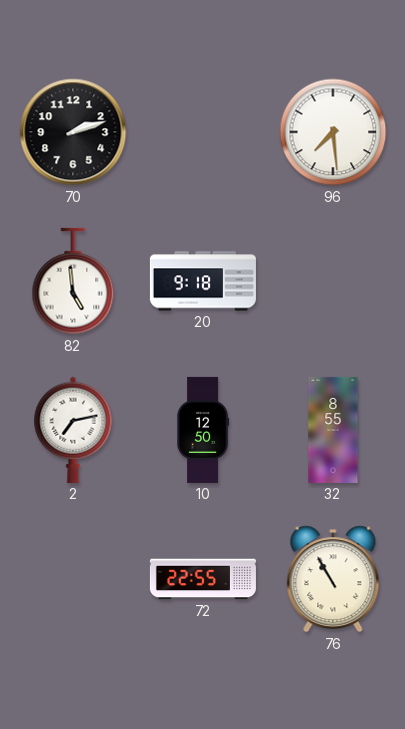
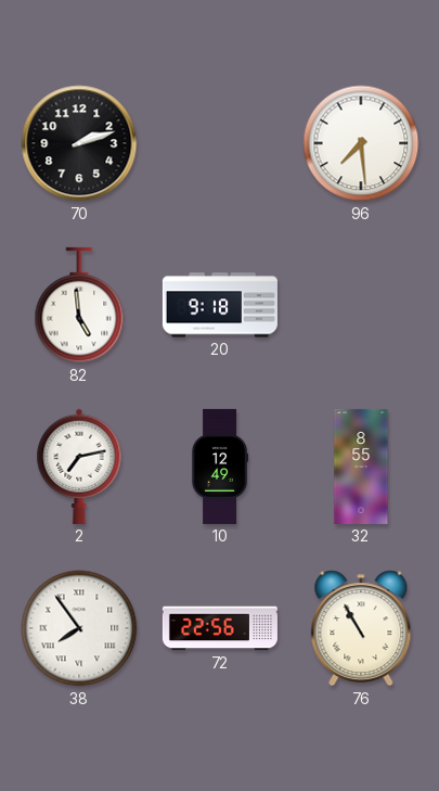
10: 12:50 -> 12:49
38: none -> 7:54
72: 22:55 -> 22:56
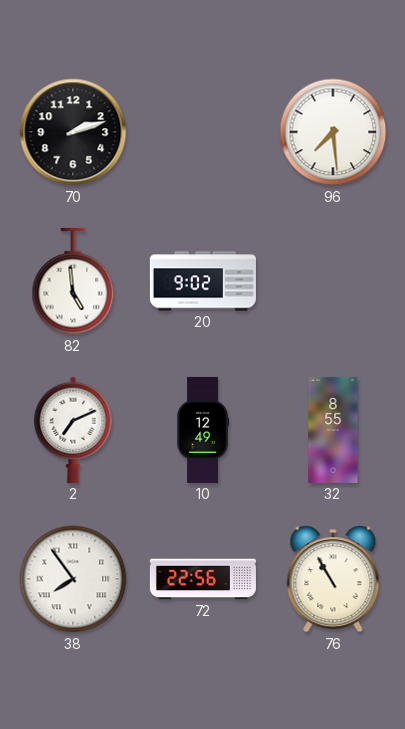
20: 9:18 -> 9:02
2: 7:13 -> 7:11
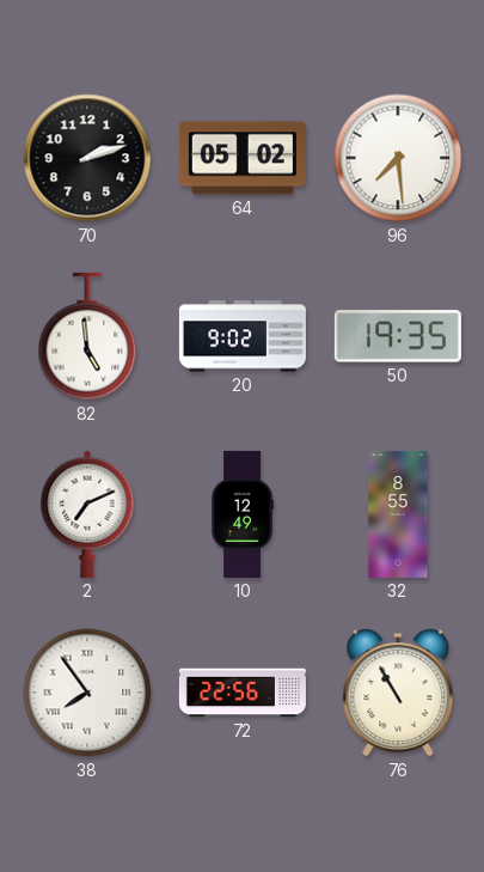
64: none -> 05:02
50: none -> 19:35
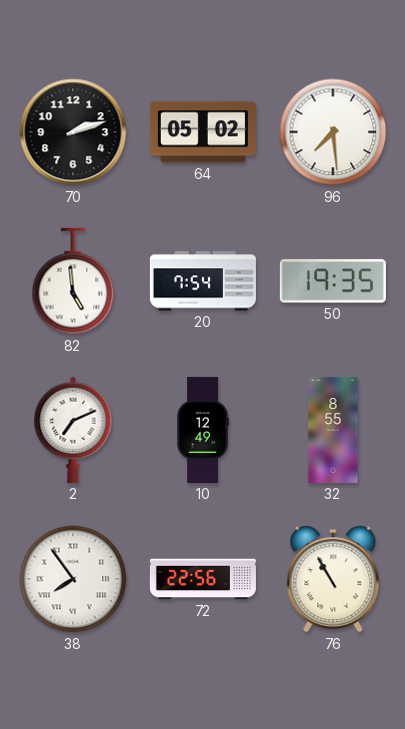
20: 9:02 -> 7:54
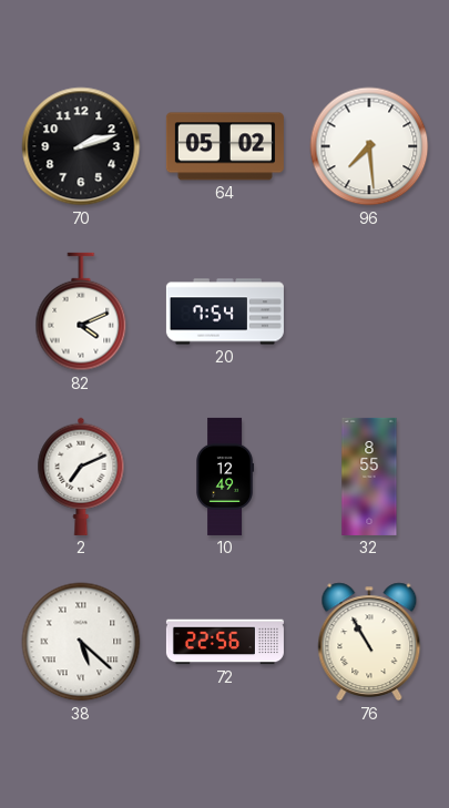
82: 4:59 -> 4:11
50: 19:35 -> none
38: 7:54 -> 5:22
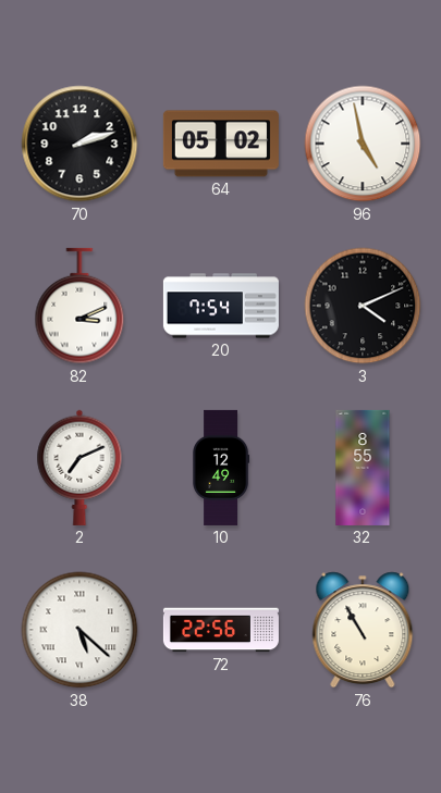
96: 7:29 -> 4:58
82: 4:11 -> 3:11
3: none -> 4:11
